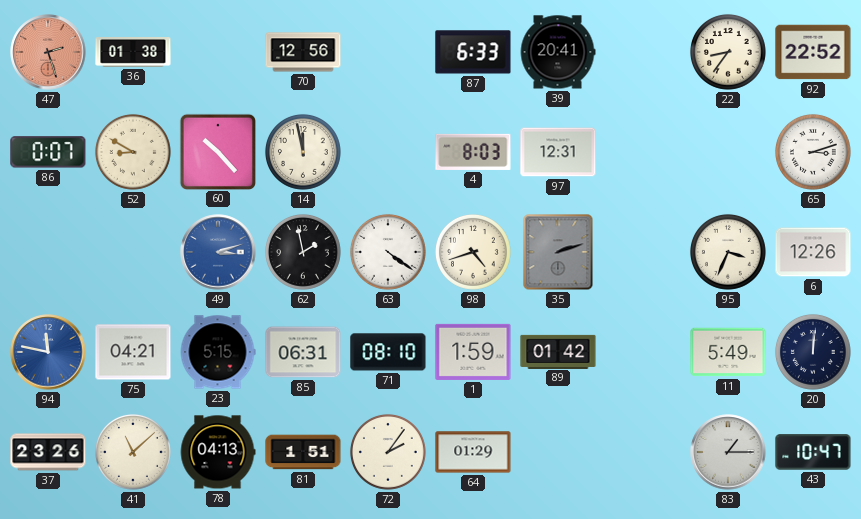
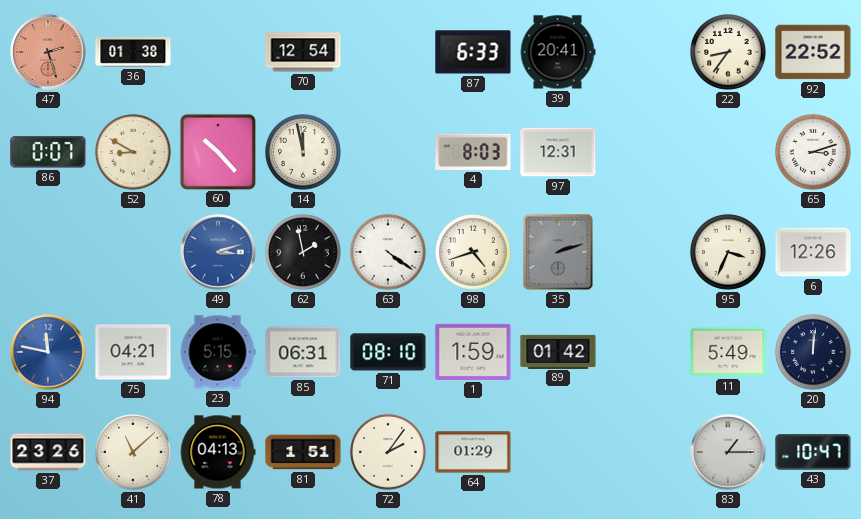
70: 12:56 -> 12:54
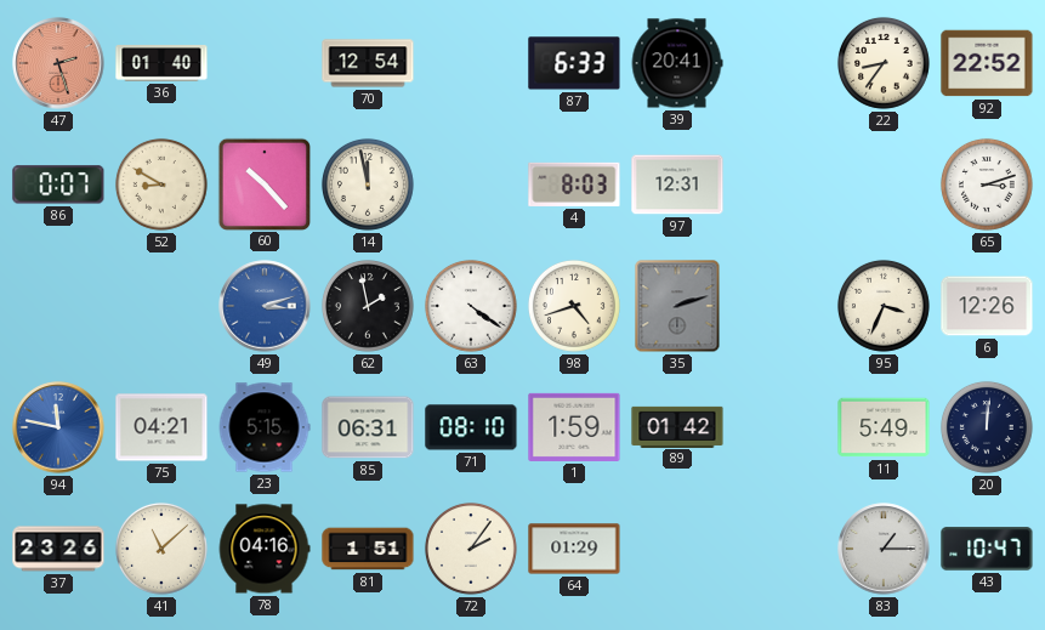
36: 01:38 -> 01:40
78: 04:13 -> 04:16
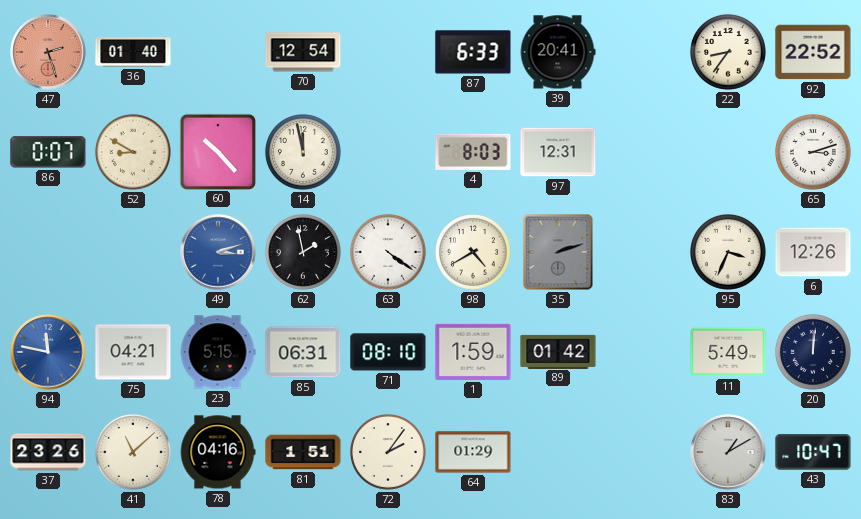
98: 4:42 -> 4:40
83: 1:15 -> 1:10
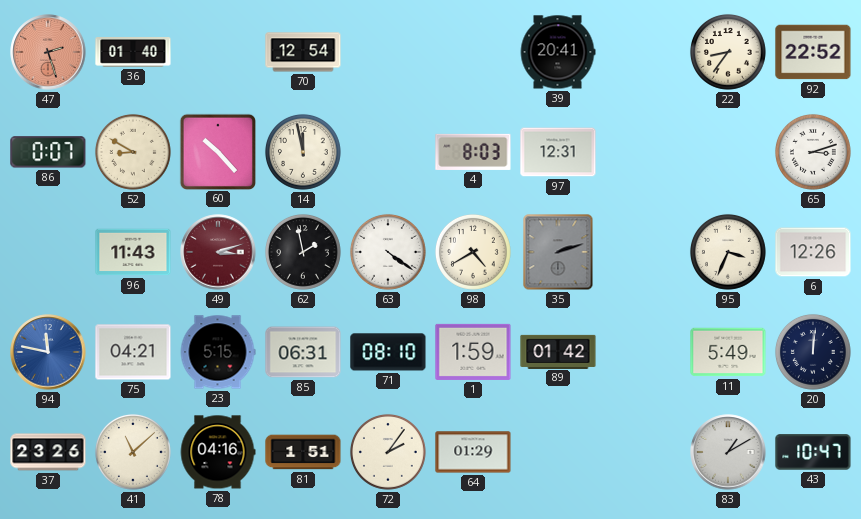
87: 6:33 -> none
96: none -> 11:43
49 dial: blue -> burgundy
